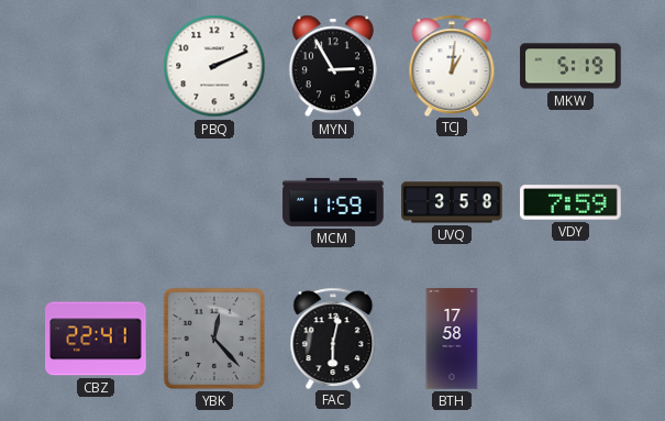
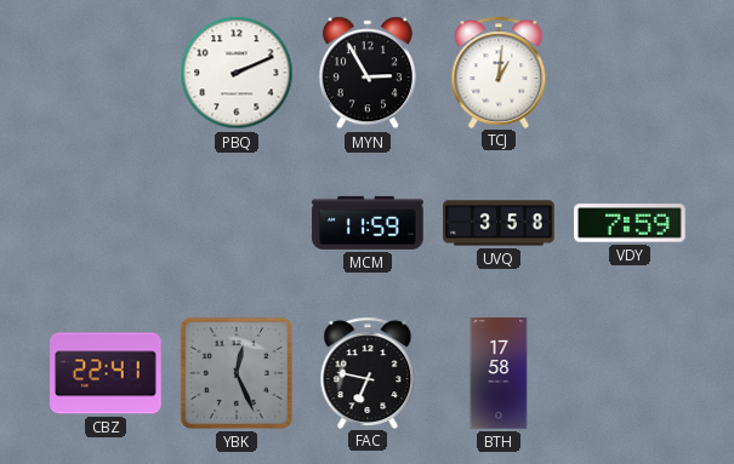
MKW: 5:19 -> none
YBK: 12:23 -> 12:26
FAC: 6:02 -> 6:47
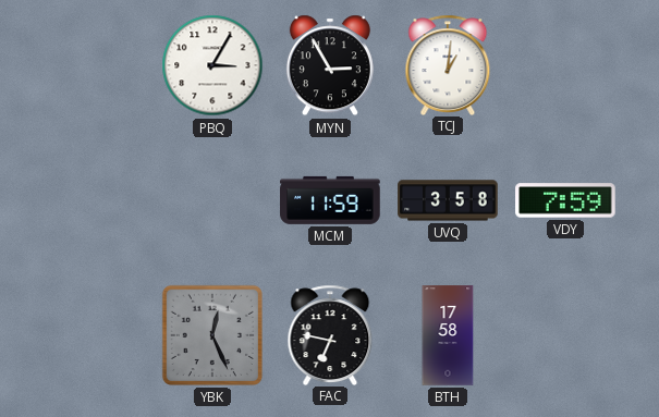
PBQ: 2:11 -> 3:05
CBZ: 22:41 -> none
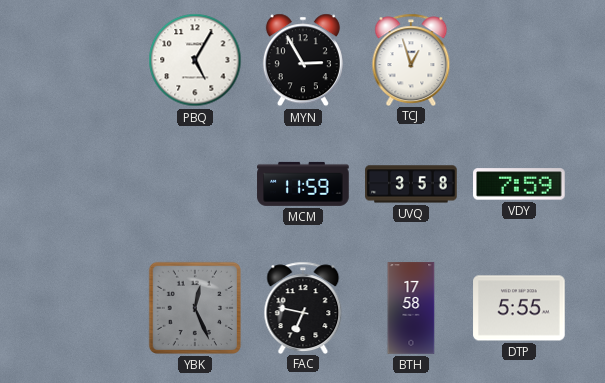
PBQ: 3:05 -> 5:05
TCJ: 1:01 -> 12:57
DTP: none -> 5:55
